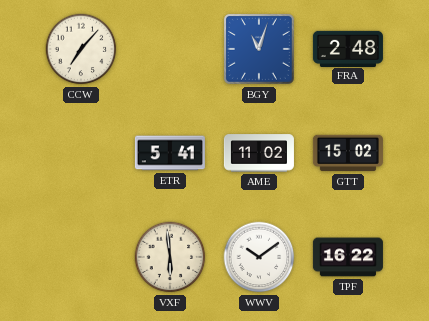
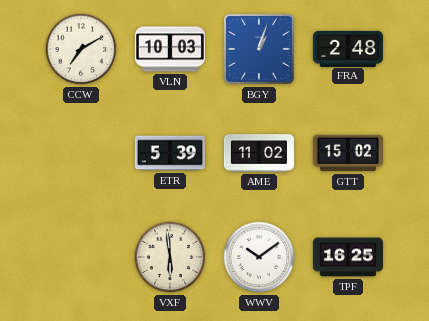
CCW: 7:07 -> 7:10
VLN: none -> 10:03
BGY: 11:03 -> 1:03
ETR: 5:41 -> 5:39
TPF: 16:22 -> 16:25
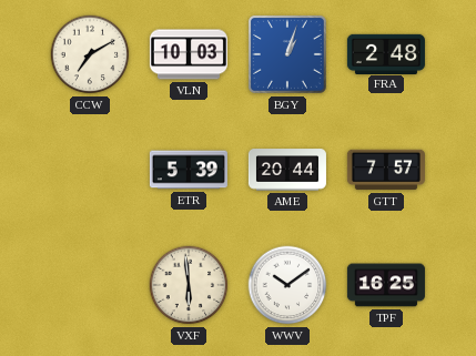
AME: 11:02 -> 20:44
GTT: 15:02 -> 7:57
